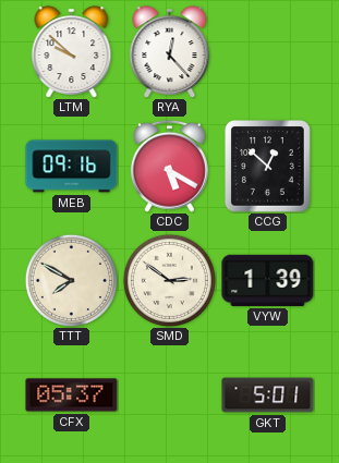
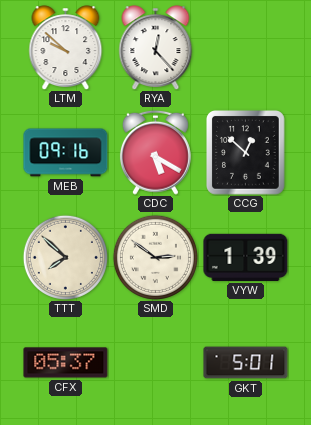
TTT: 7:50 -> 7:52
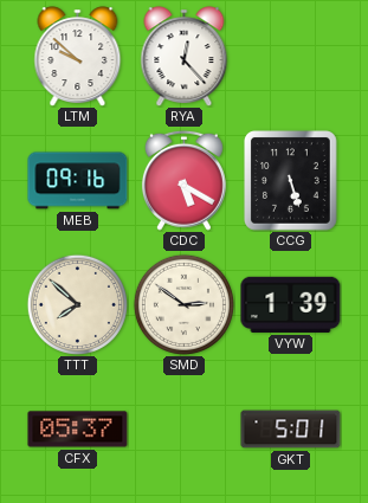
CCG: 12:52 -> 5:27
